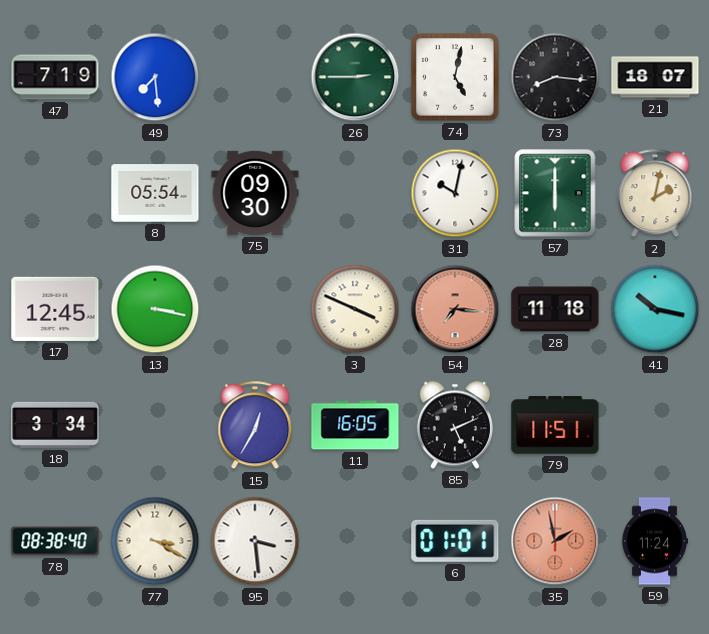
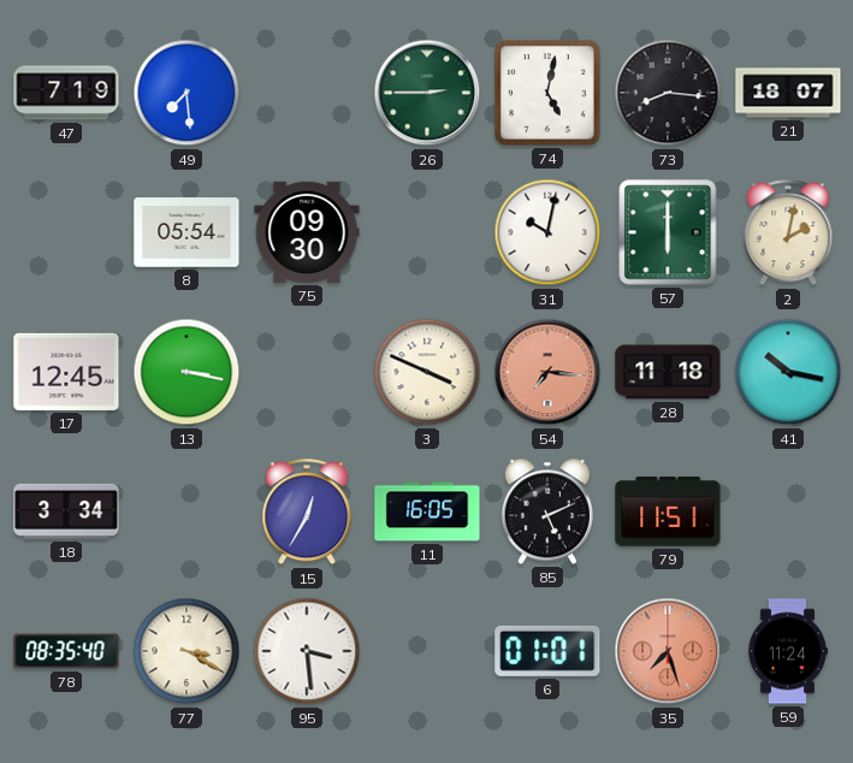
78: 08:38 -> 08:35
35: 1:58 -> 7:27
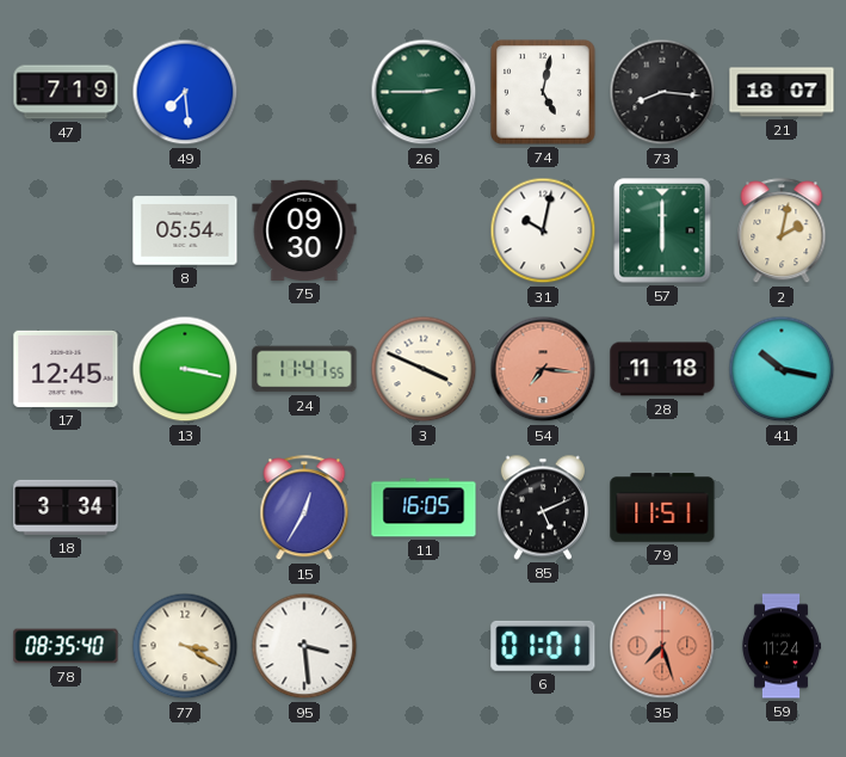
24: none -> 11:41
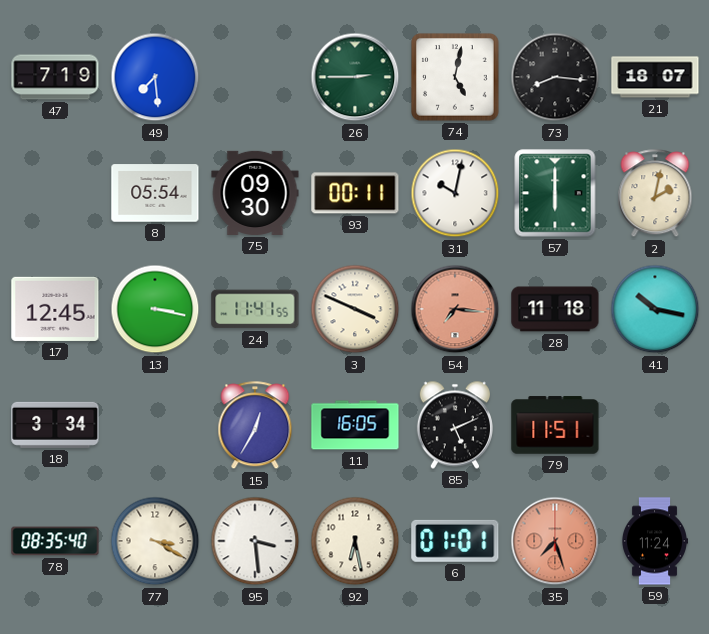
93: none -> 00:11
92: none -> 6:28
